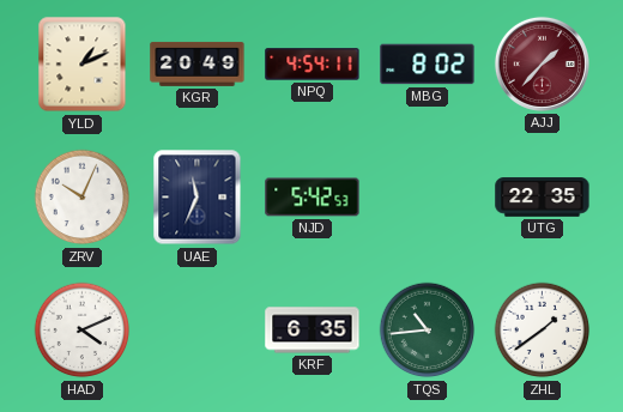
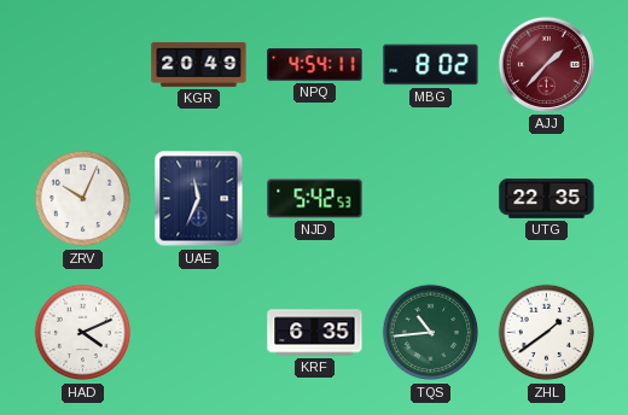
YLD: 1:11 -> none
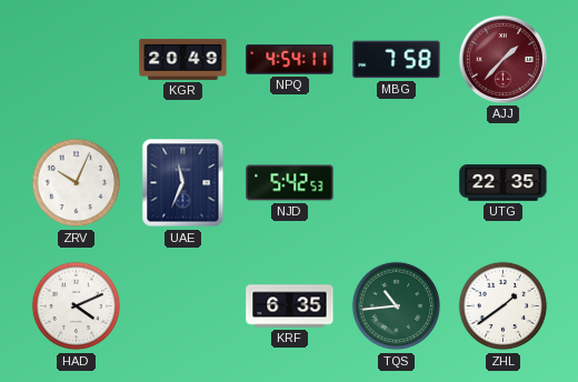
MBG: 8:02 -> 7:58
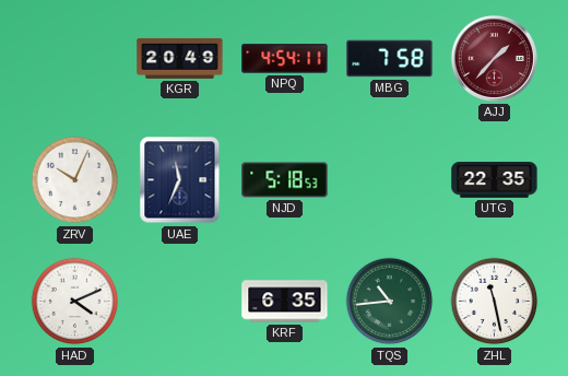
NJD: 5:42 -> 5:18
ZHL: 1:39 -> 11:28
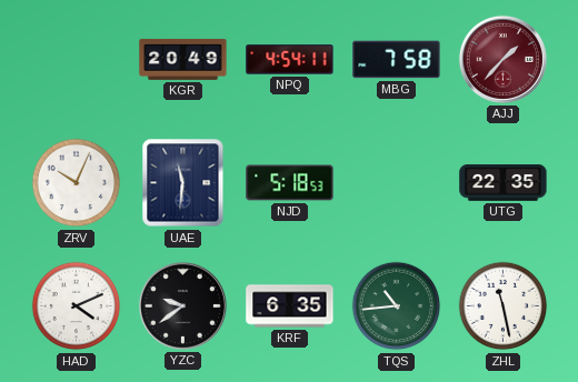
UAE: 11:34 -> 11:31
YZC: none -> 9:39
